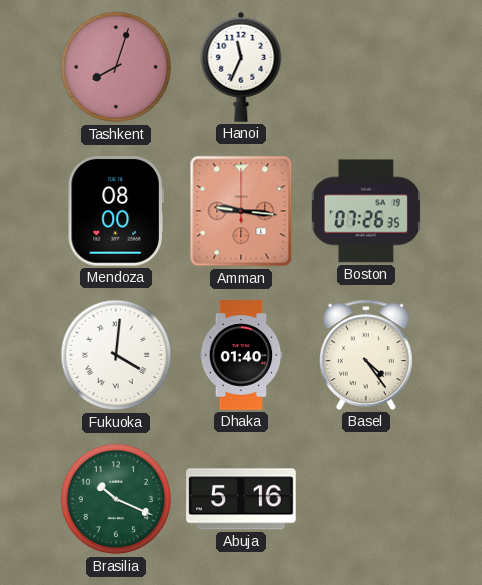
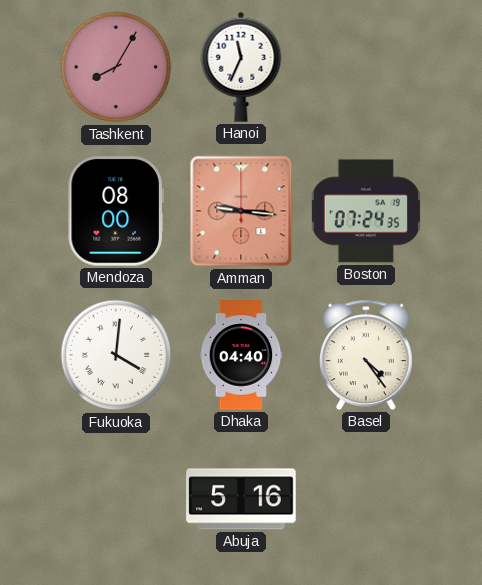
Tashkent: 8:03 -> 8:05
Boston: 07:26 -> 07:24
Dhaka: 01:40 -> 04:40
Brasilia: 10:19 -> none
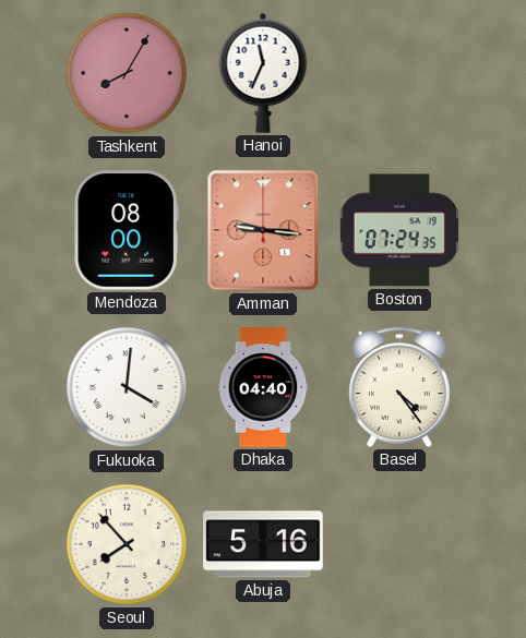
Seoul: none -> 7:53
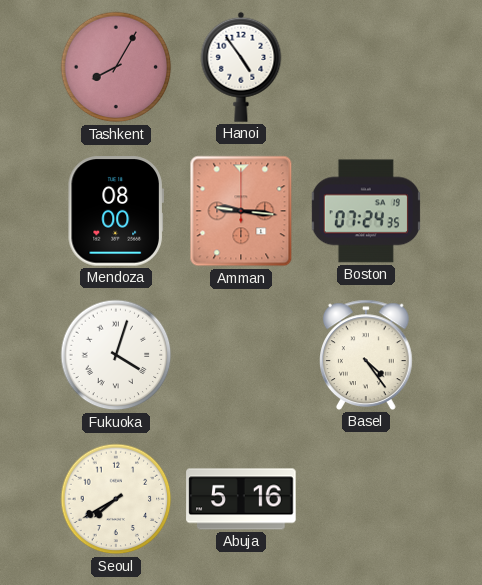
Hanoi: 11:34 -> 4:54
Fukuoka: 4:01 -> 4:03
Dhaka: 04:40 -> none
Seoul: 7:53 -> 7:40
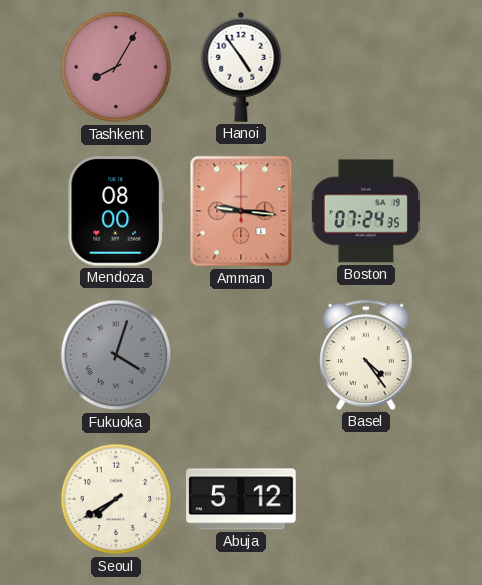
Fukuoka dial: white -> grey
Abuja: 5:16 -> 5:12
